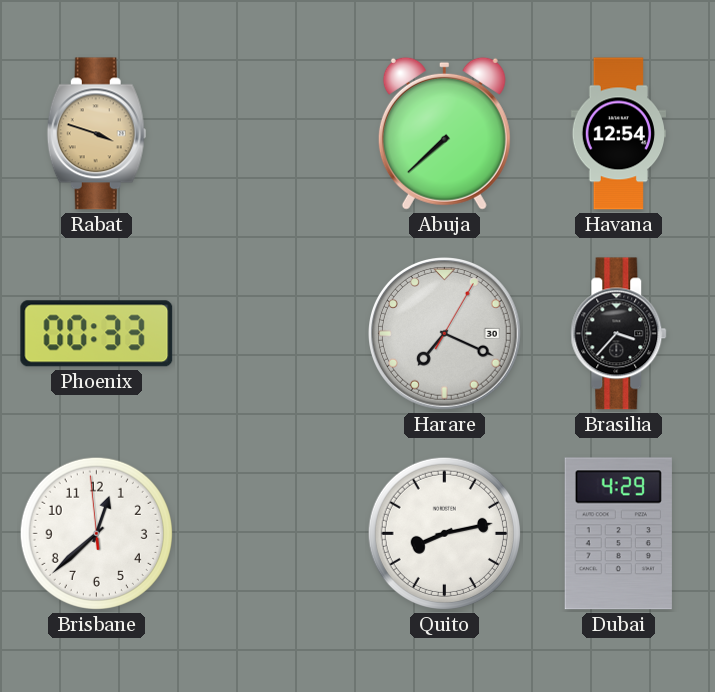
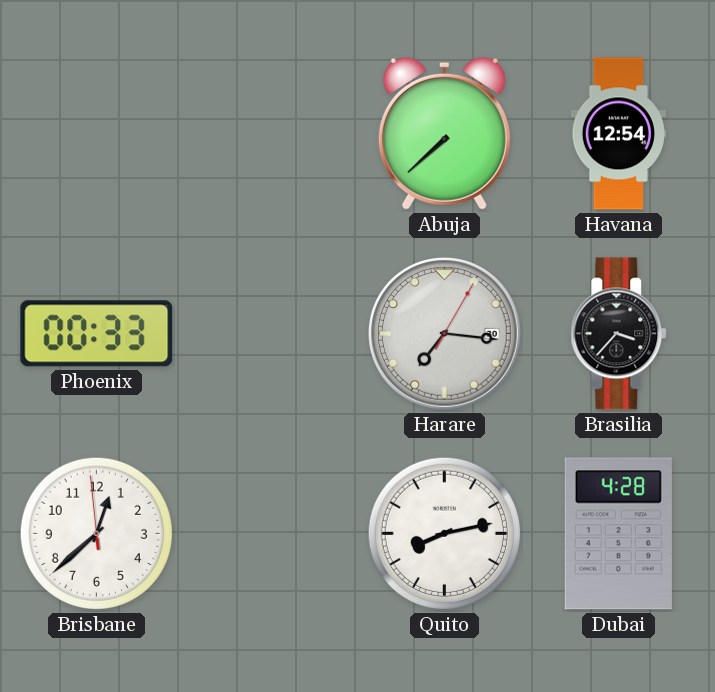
Rabat: 3:48 -> none
Harare: 7:19 -> 7:16
Dubai: 4:29 -> 4:28
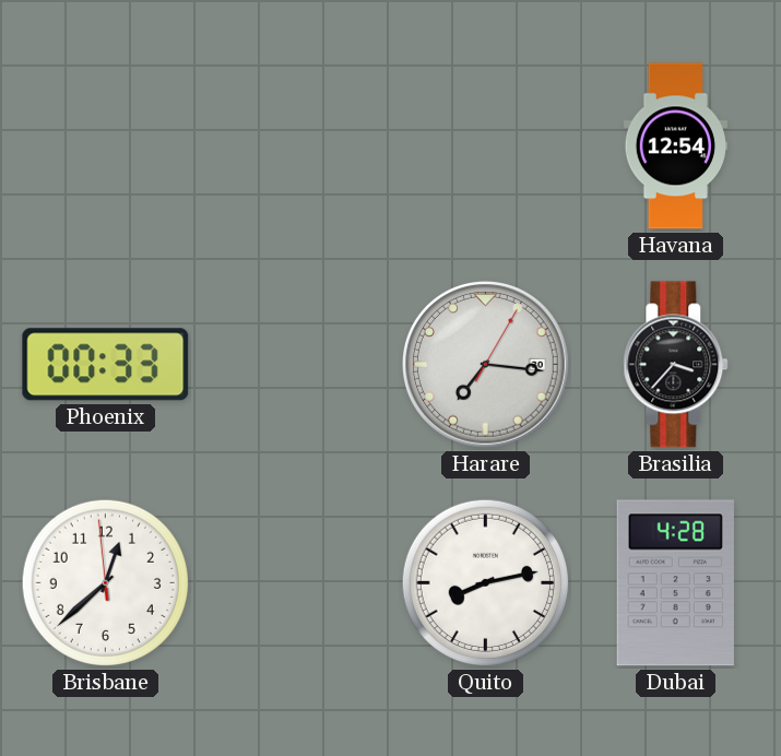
Abuja: 7:38 -> none
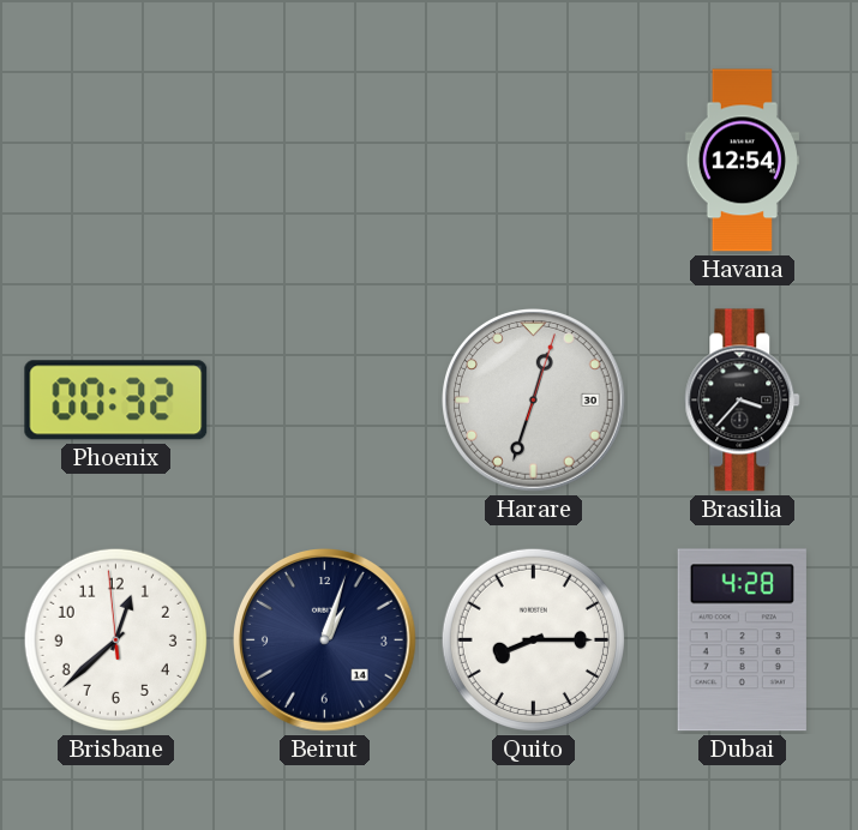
Phoenix: 00:33 -> 00:32
Harare: 7:16 -> 12:33
Beirut: none -> 1:03
Quito: 8:13 -> 8:15
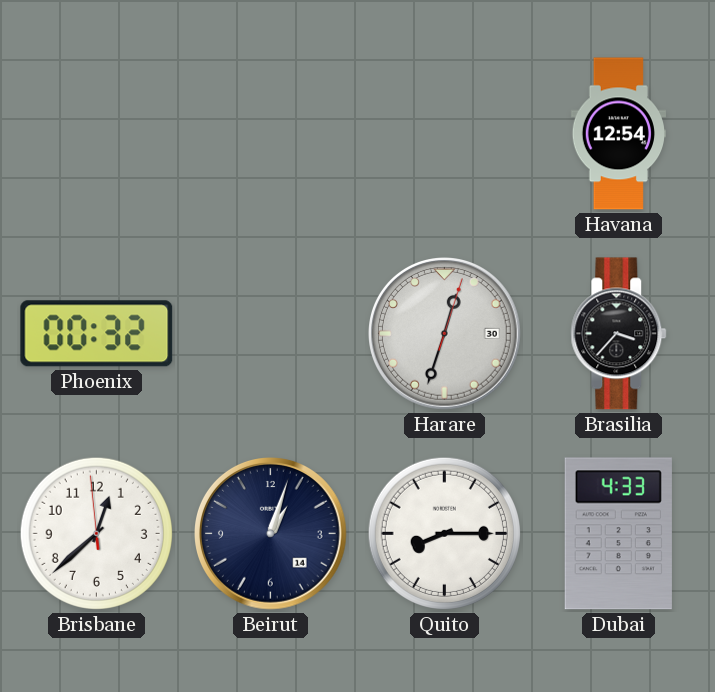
Dubai: 4:28 -> 4:33
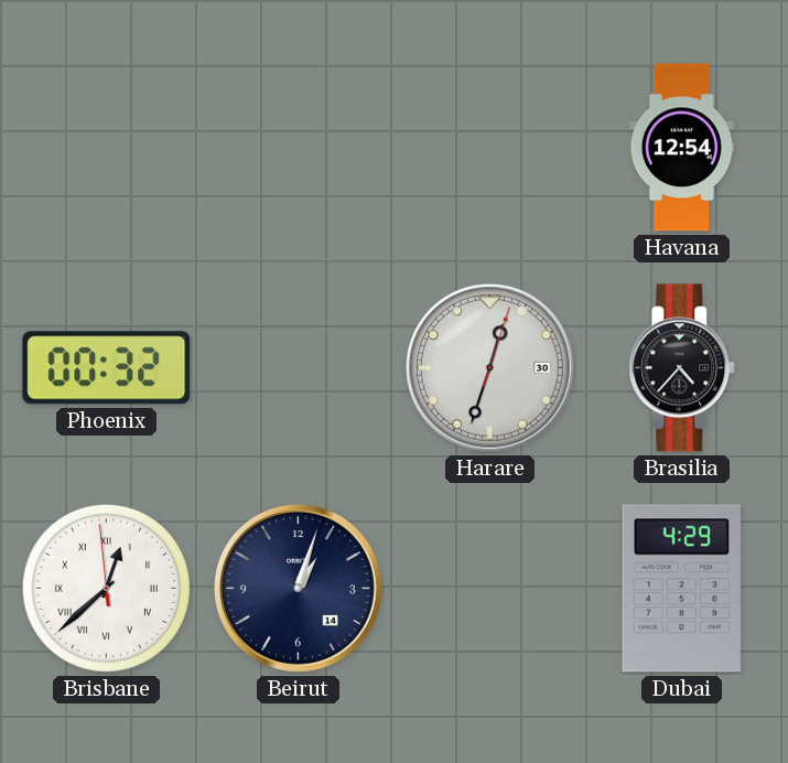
Brasilia: 3:37 -> 4:37
Brisbane numerals: Arabic -> Roman
Quito: 8:15 -> none
Dubai: 4:33 -> 4:29
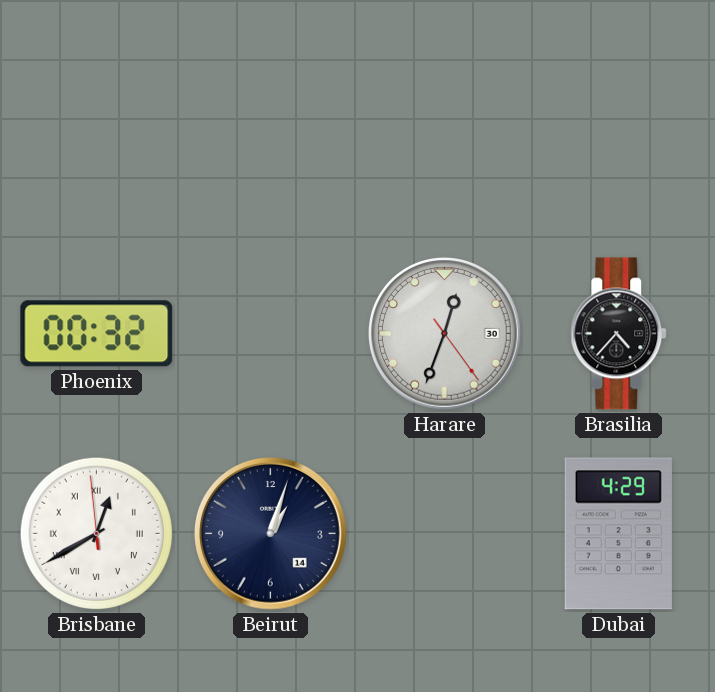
Havana: 12:54 -> none
Harare: 12:33:03 -> 12:33:24
Brisbane: 12:37 -> 12:39
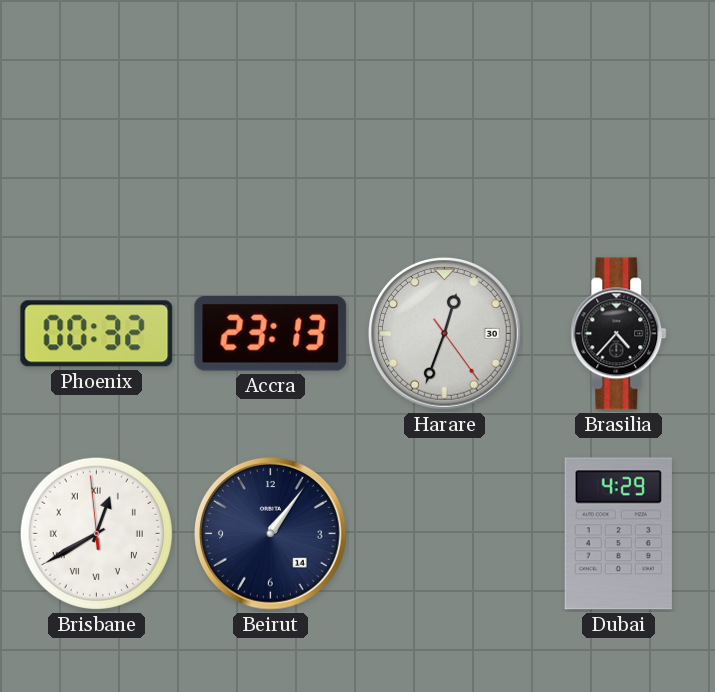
Accra: none -> 23:13
Beirut: 1:03 -> 1:06
